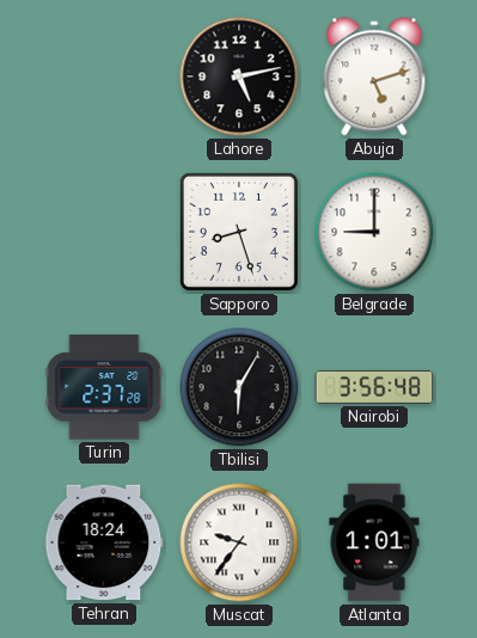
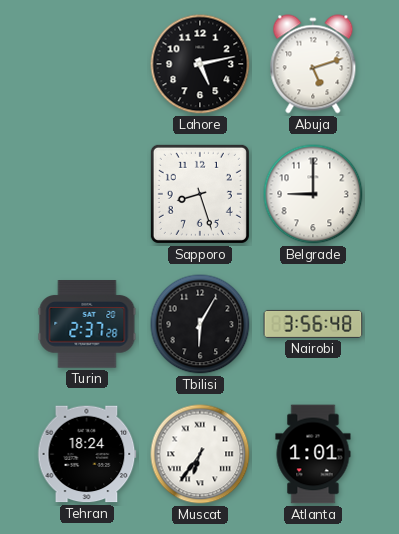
Muscat: 9:36 -> 6:36
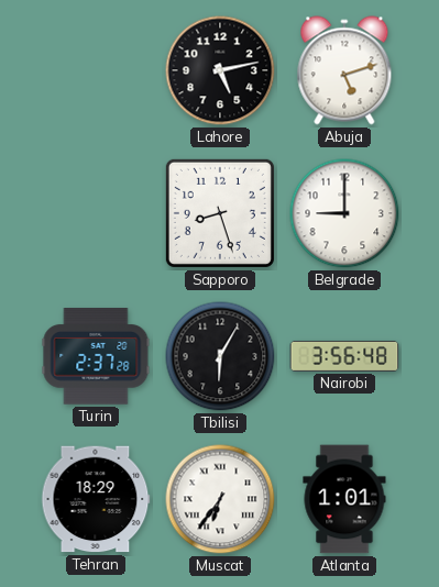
Tehran: 18:24 -> 18:29
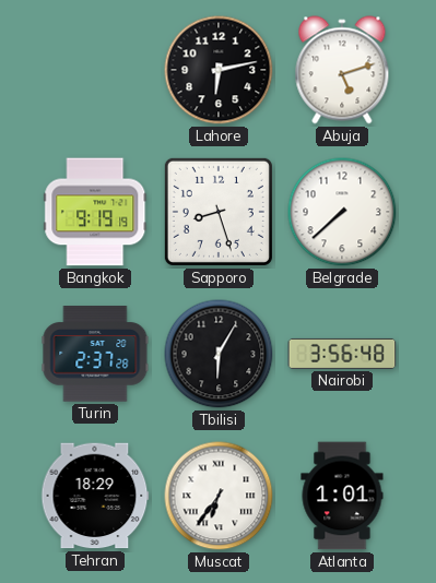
Lahore: 5:13 -> 6:13
Bangkok: none -> 9:19
Belgrade: 9:00 -> 7:38
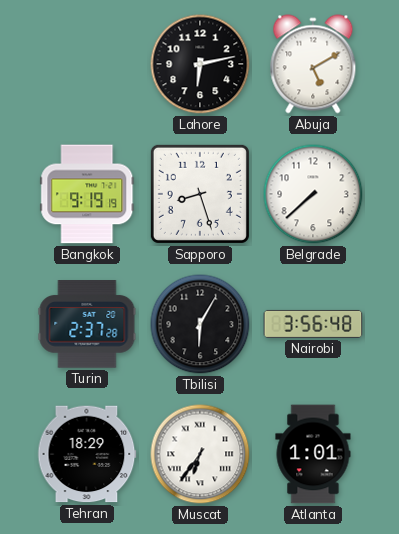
Abuja: 5:12 -> 5:10
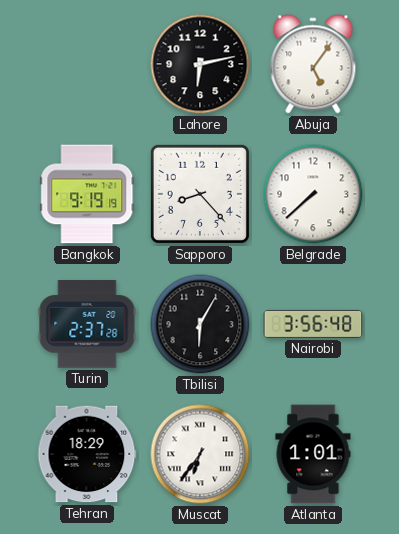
Abuja: 5:10 -> 5:06
Sapporo: 8:27 -> 8:23
